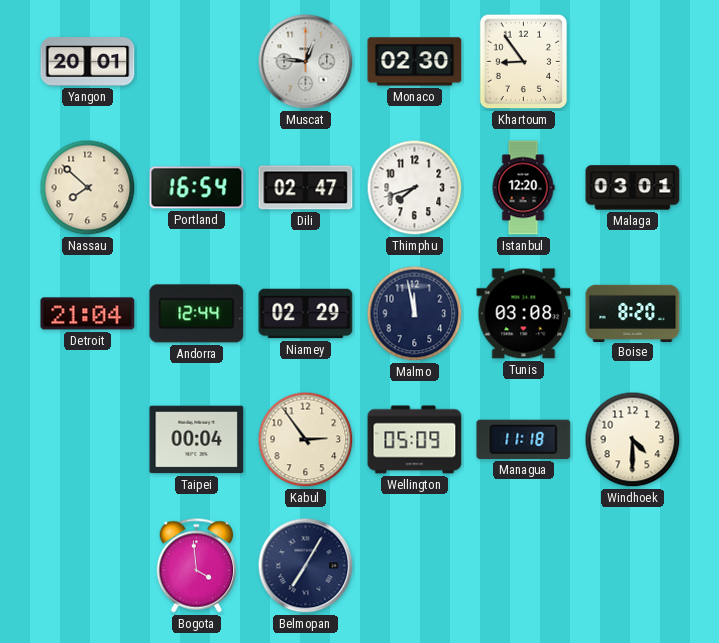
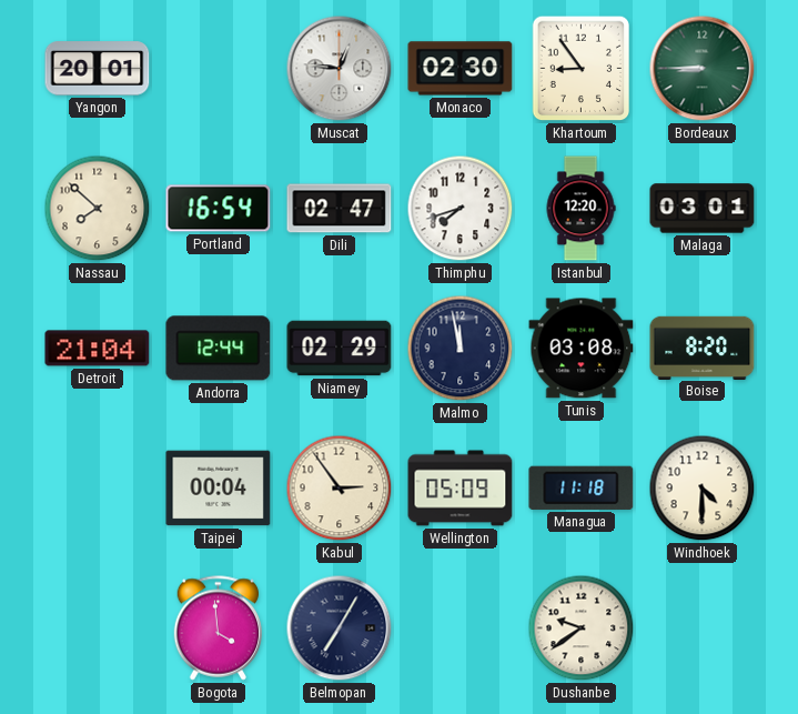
Bordeaux: none -> 8:45
Dushanbe: none -> 9:39
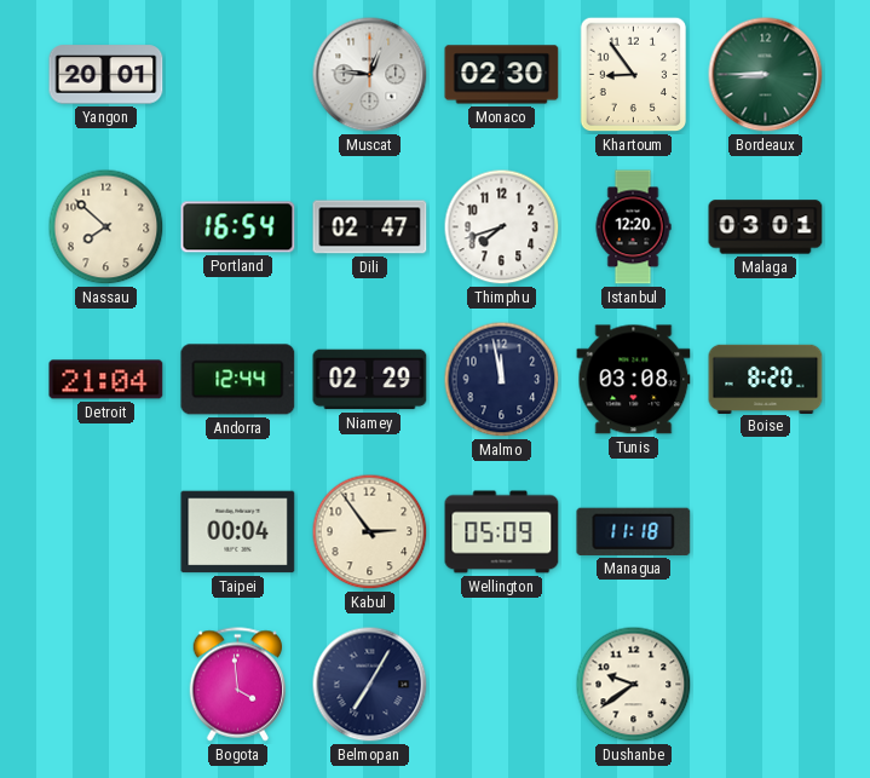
Windhoek: 4:30 -> none
